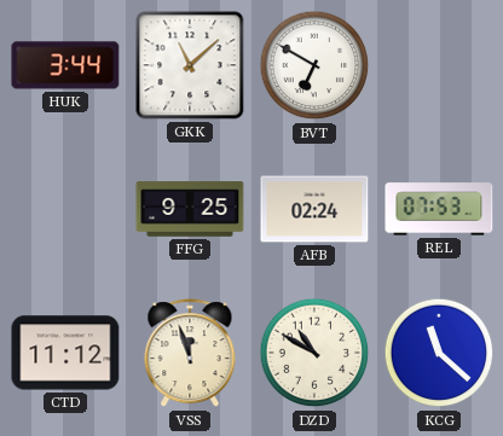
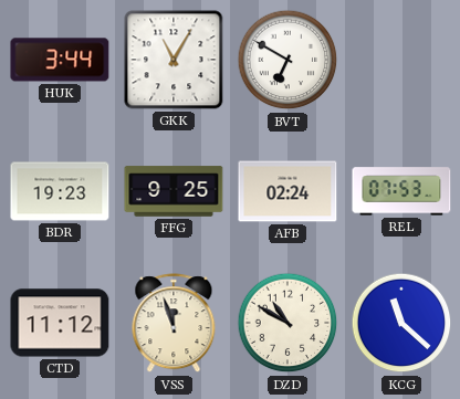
GKK: 11:08 -> 11:05
BDR: none -> 19:23
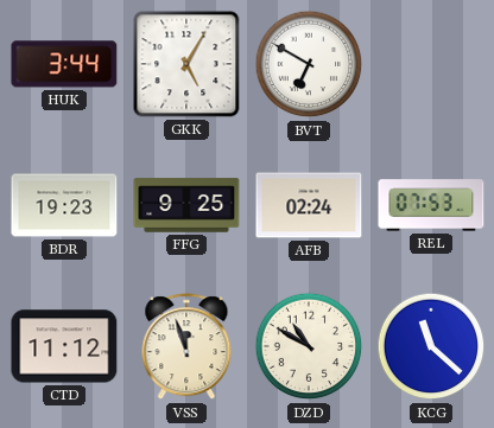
GKK: 11:05 -> 5:05
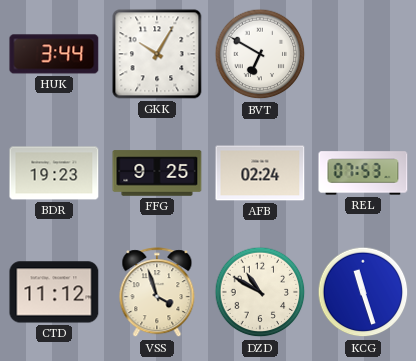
GKK: 5:05 -> 10:05
VSS: 11:57 -> 3:57
KCG: 11:22 -> 11:27
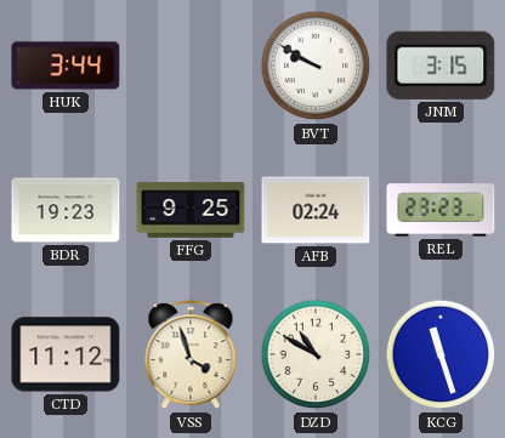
GKK: 10:05 -> none
BVT: 6:50 -> 9:50
JNM: none -> 3:15
REL: 07:53 -> 23:23
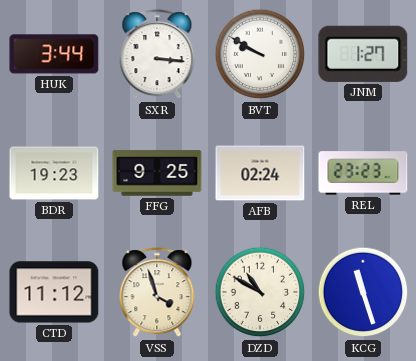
SXR: none -> 3:16
JNM: 3:15 -> 1:27
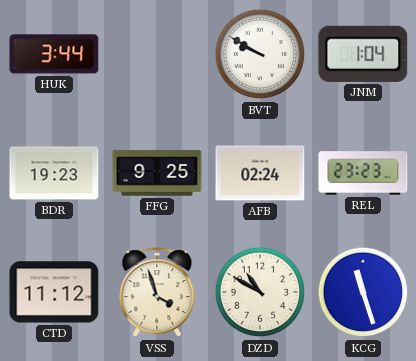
SXR: 3:16 -> none
JNM: 1:27 -> 1:04
